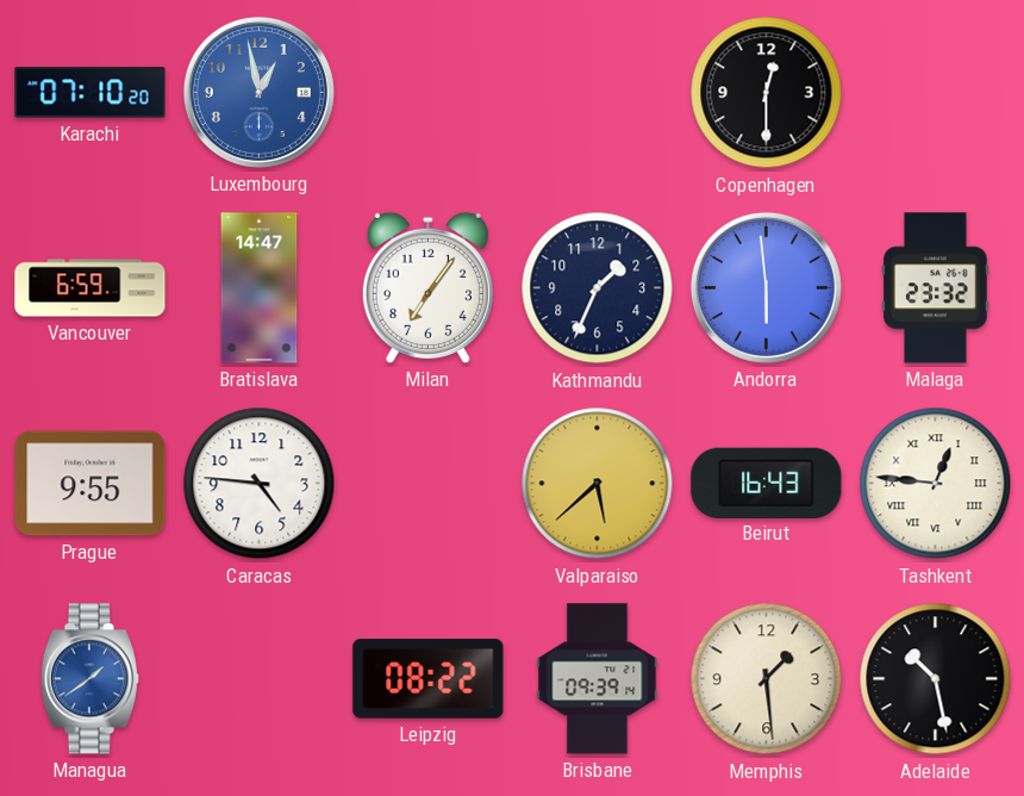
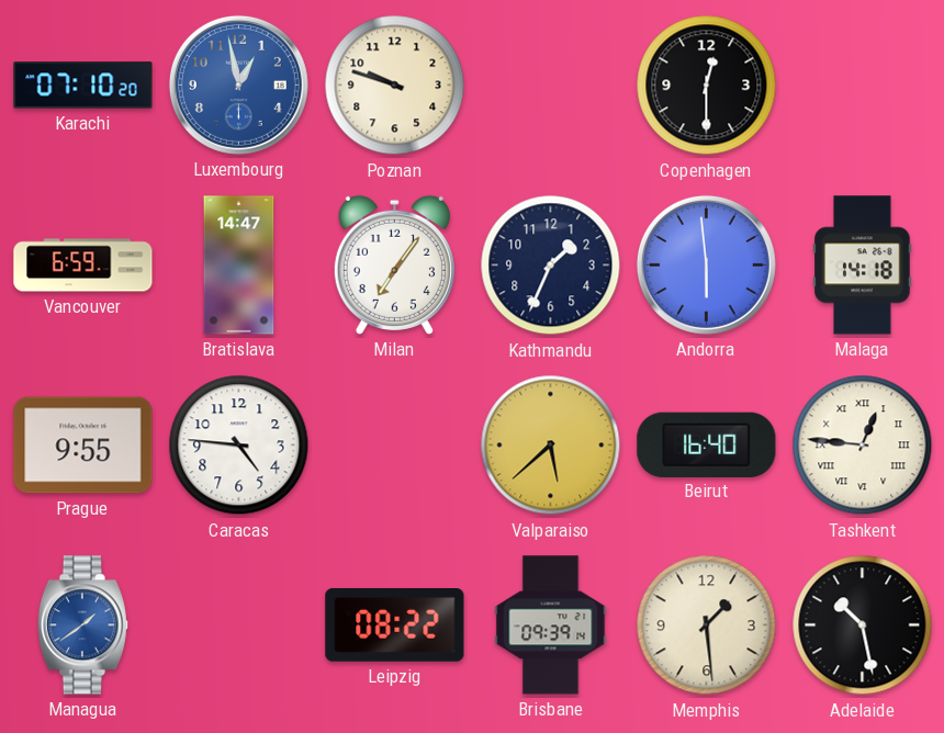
Poznan: none -> 9:48
Malaga: 23:32 -> 14:18
Beirut: 16:43 -> 16:40
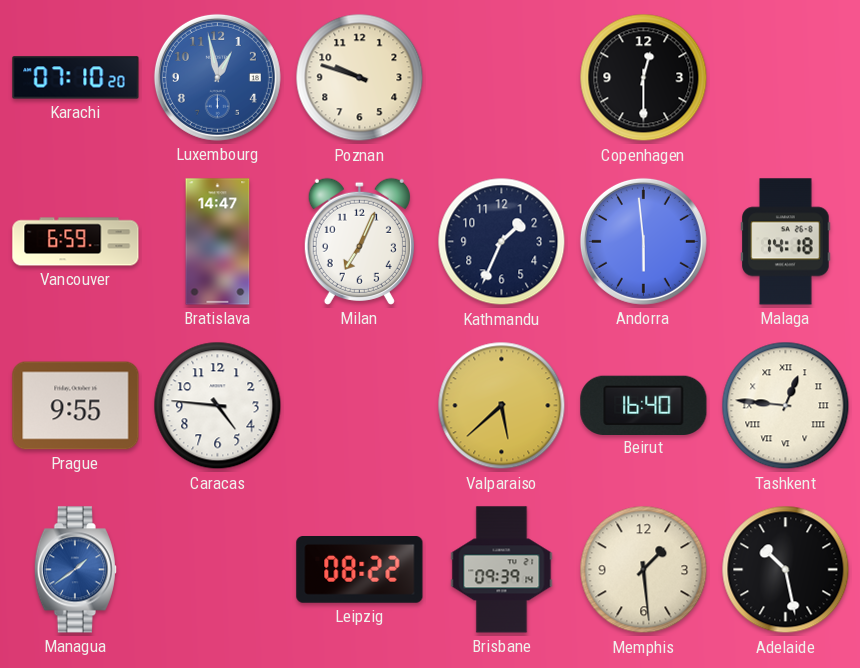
Milan: 7:06 -> 7:04
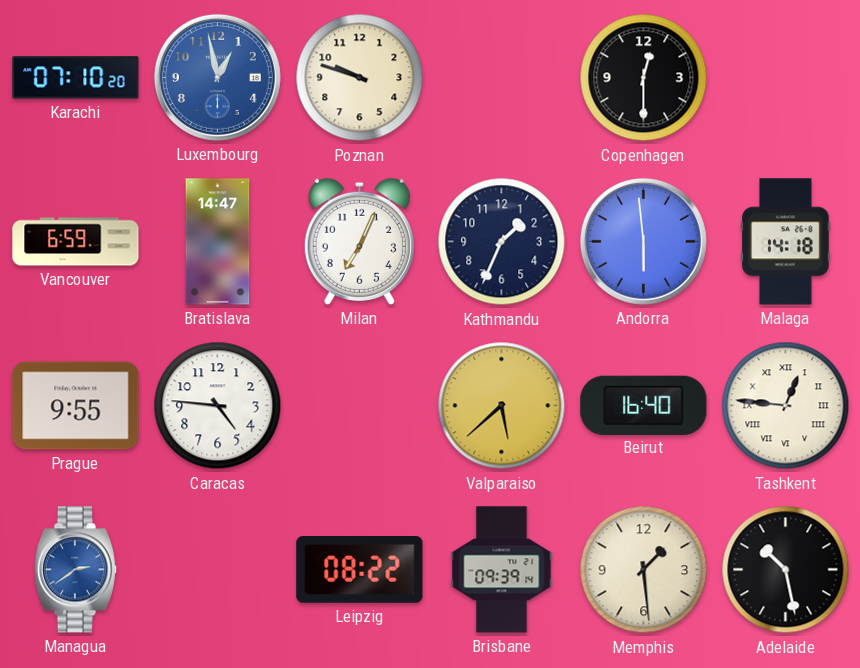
Managua: 1:39 -> 2:39
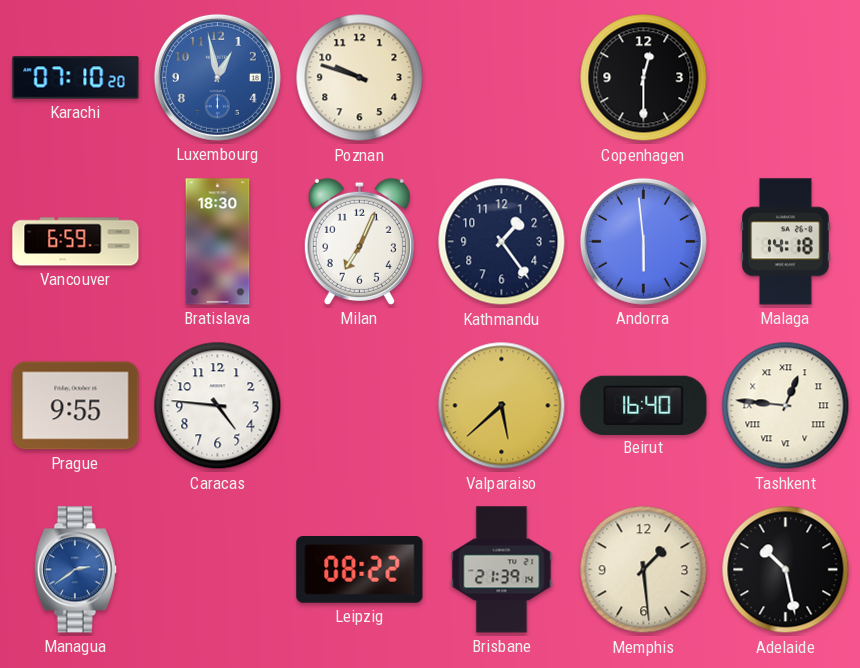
Bratislava: 14:47 -> 18:30
Kathmandu: 1:34 -> 1:24
Brisbane: 09:39 -> 21:39
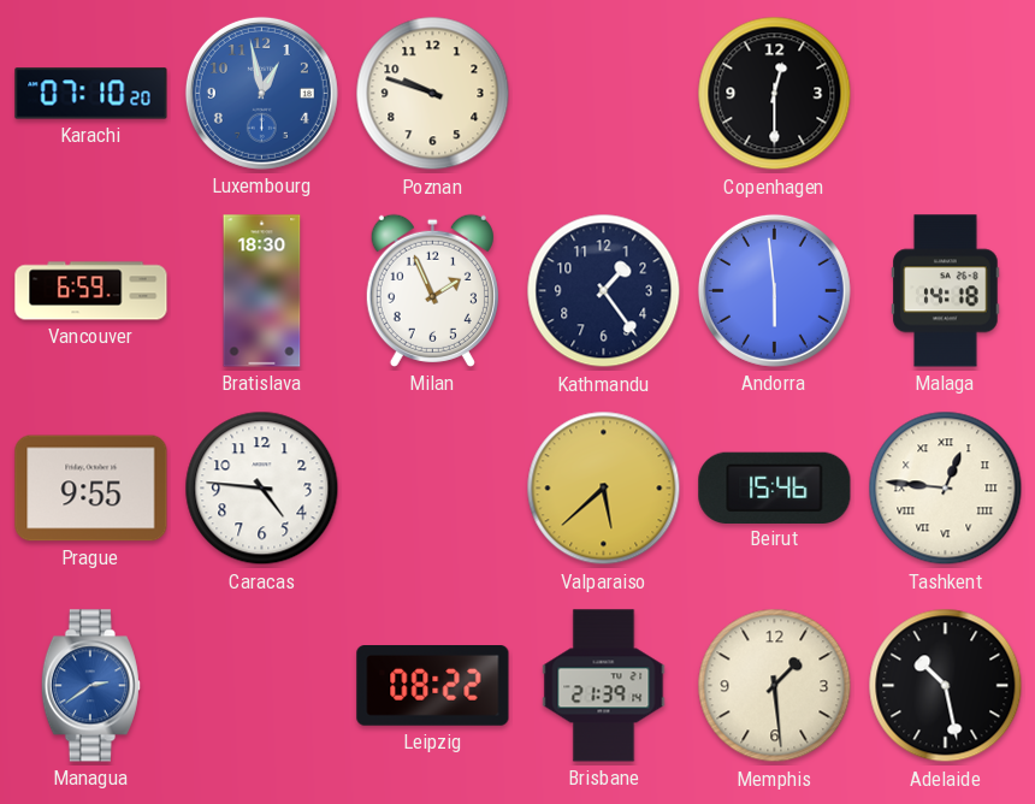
Milan: 7:04 -> 1:56
Beirut: 16:40 -> 15:46
